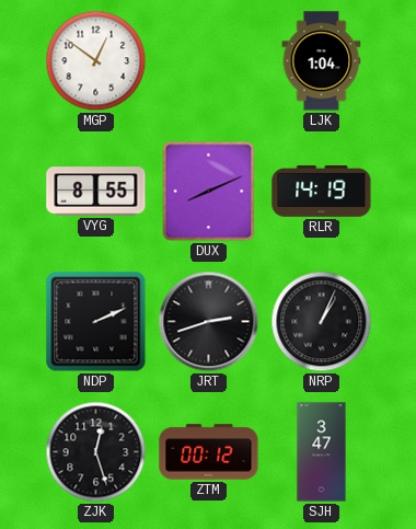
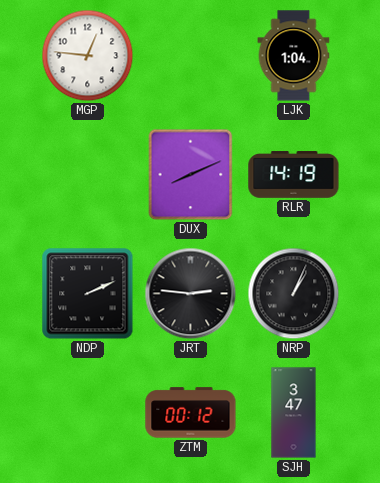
MGP: 12:51 -> 12:46
VYG: 8:55 -> none
JRT: 2:42 -> 2:46
ZJK: 12:27 -> none
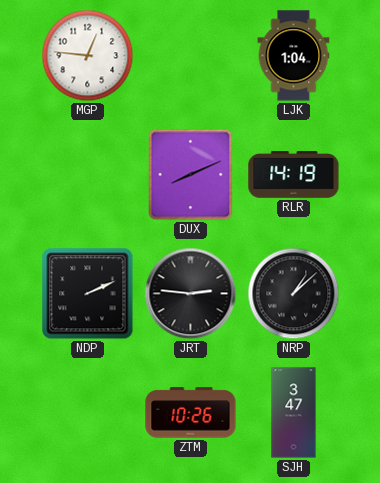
NRP: 1:04 -> 1:08
ZTM: 00:12 -> 10:26
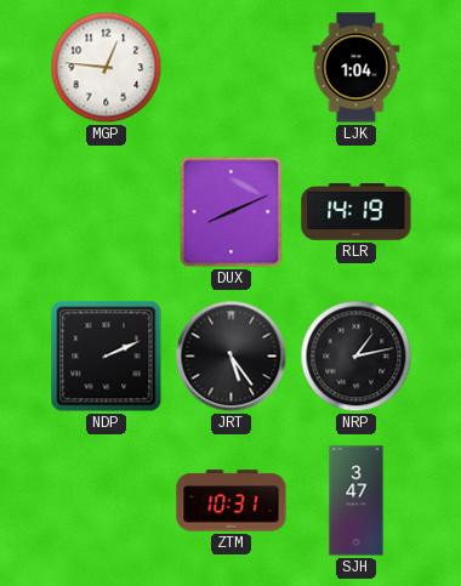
JRT: 2:46 -> 5:24
NRP: 1:08 -> 1:13
ZTM: 10:26 -> 10:31
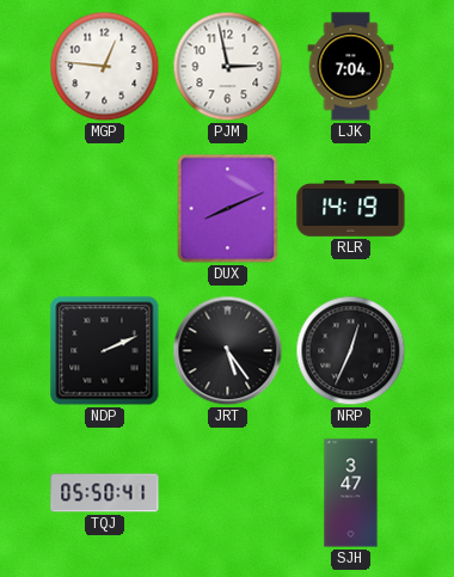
PJM: none -> 2:58
LJK: 1:04 -> 7:04
NRP: 1:13 -> 12:34
TQJ: none -> 05:50
ZTM: 10:31 -> none
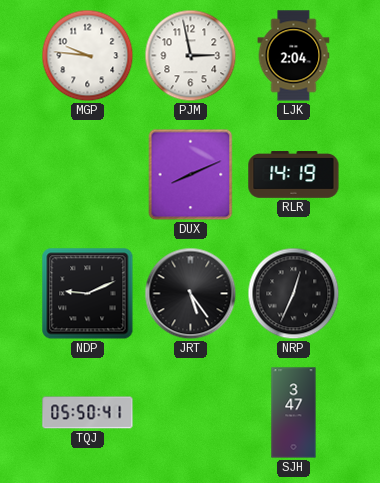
MGP: 12:46 -> 9:46
LJK: 7:04 -> 2:04
NDP: 2:11 -> 9:11
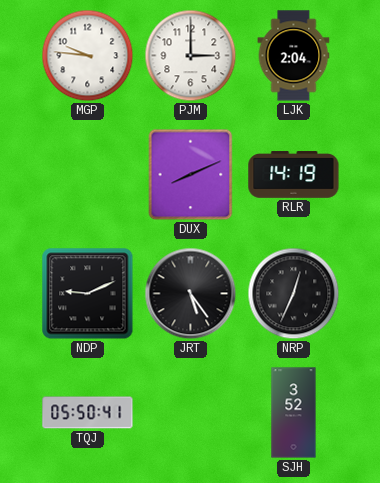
PJM: 2:58 -> 3:00
SJH: 3:47 -> 3:52
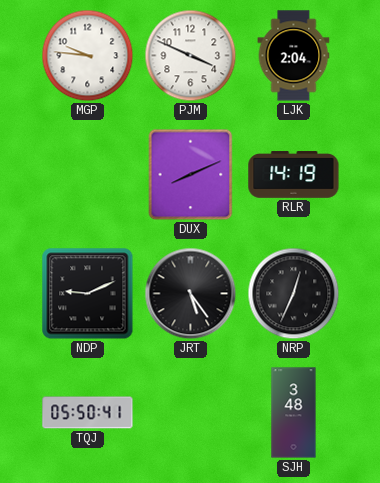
PJM: 3:00 -> 3:49
SJH: 3:52 -> 3:48
